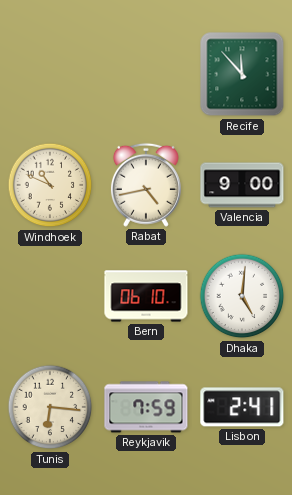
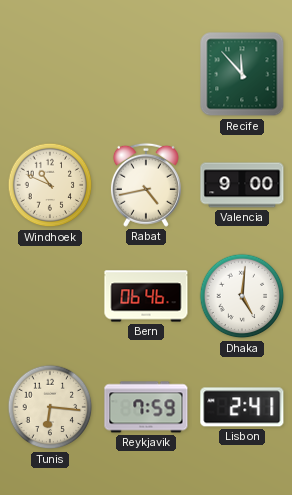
Bern: 06:10 -> 06:46
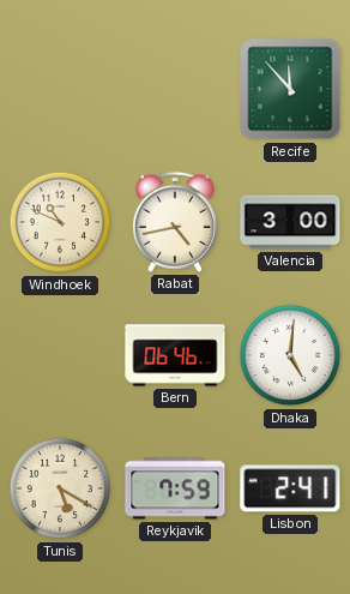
Valencia: 9:00 -> 3:00
Tunis: 6:16 -> 5:20
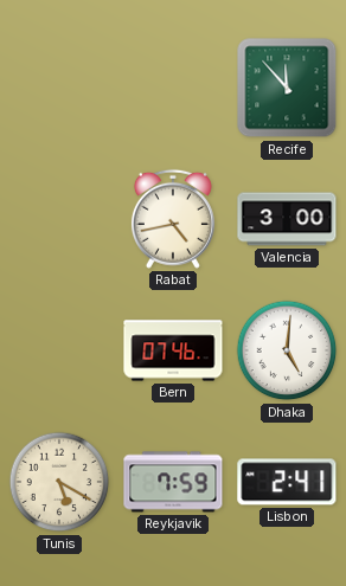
Windhoek: 10:49 -> none
Bern: 06:46 -> 07:46
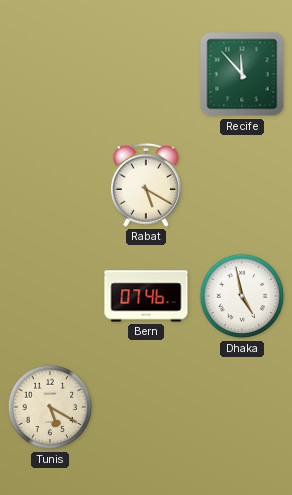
Rabat: 4:43 -> 5:20
Valencia: 3:00 -> none
Dhaka: 5:01 -> 4:58
Reykjavik: 7:59 -> none
Lisbon: 2:41 -> none
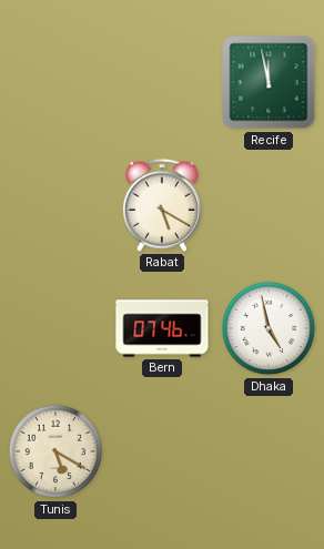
Recife: 11:53 -> 11:58
